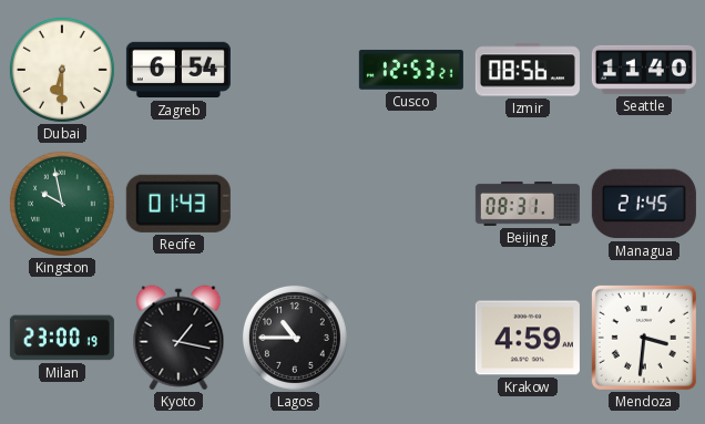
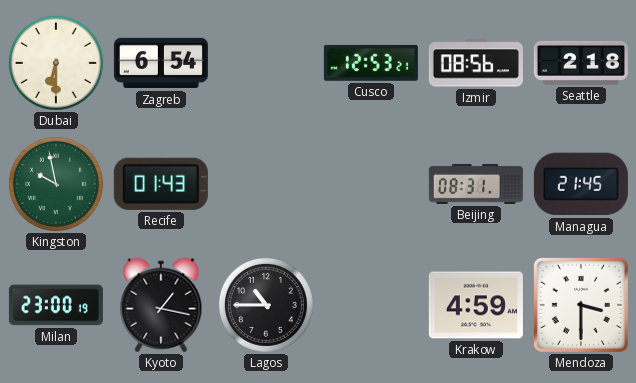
Seattle: 11:40 -> 2:18
Mendoza: 3:31 -> 3:30
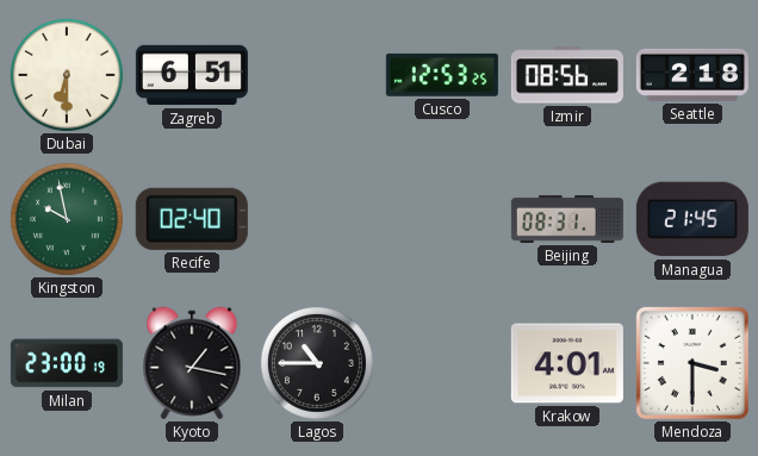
Zagreb: 6:54 -> 6:51
Cusco: 12:53:21 -> 12:53:25
Recife: 01:43 -> 02:40
Krakow: 4:59 -> 4:01
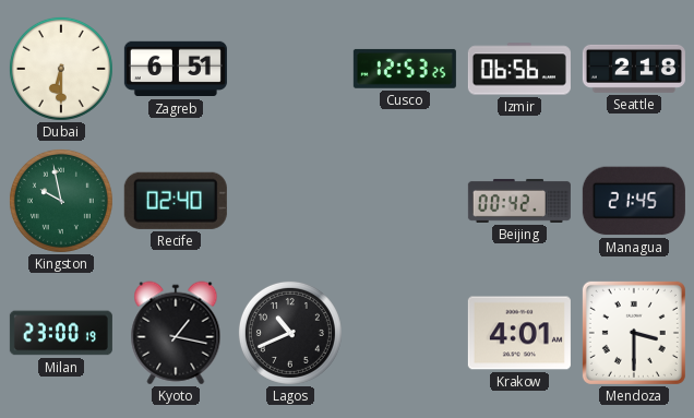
Izmir: 08:56 -> 06:56
Beijing: 08:31 -> 00:42
Lagos: 10:45 -> 10:41
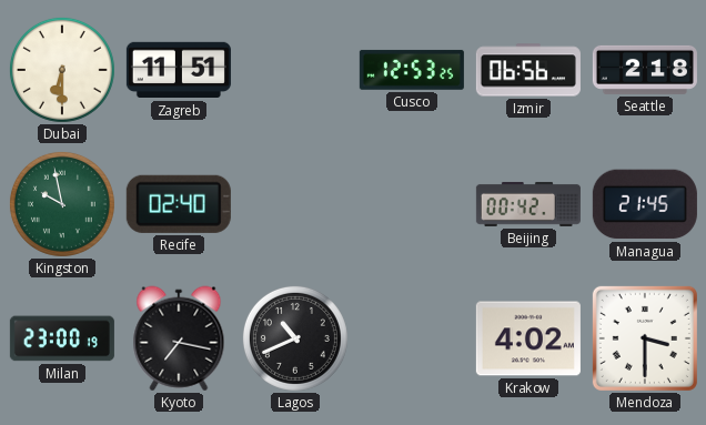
Zagreb: 6:51 -> 11:51
Kyoto: 1:17 -> 7:17
Krakow: 4:01 -> 4:02
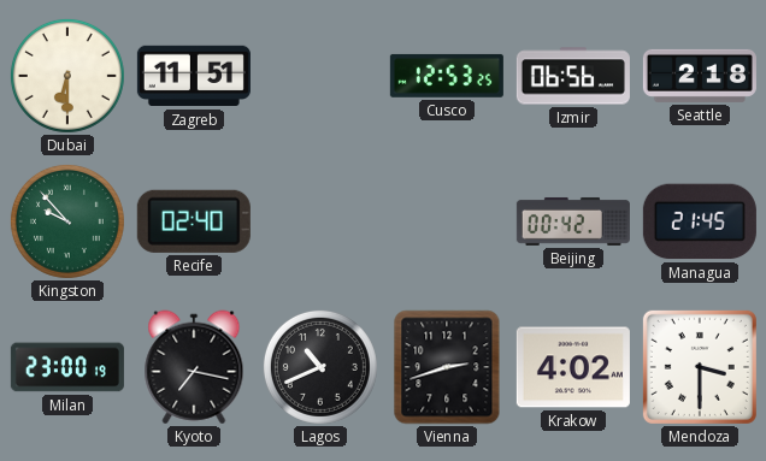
Kingston: 9:58 -> 9:53
Vienna: none -> 2:42
